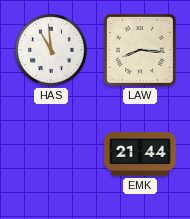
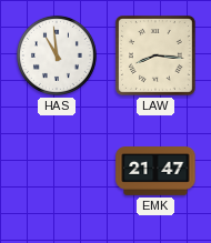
EMK: 21:44 -> 21:47
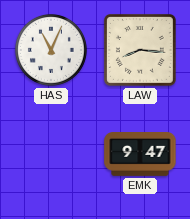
HAS: 10:59 -> 11:04
EMK: 21:47 -> 9:47
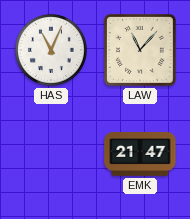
LAW: 8:16 -> 11:07
EMK: 9:47 -> 21:47
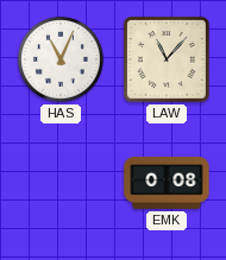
EMK: 21:47 -> 0:08
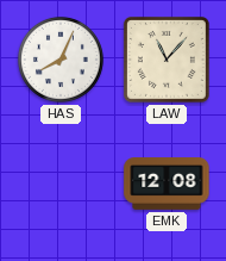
HAS: 11:04 -> 8:04
EMK: 0:08 -> 12:08
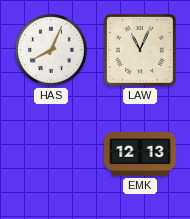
LAW: 11:07 -> 11:04
EMK: 12:08 -> 12:13
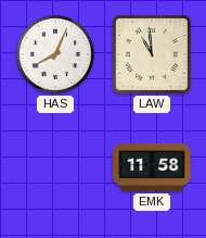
LAW: 11:04 -> 10:59
EMK: 12:13 -> 11:58
